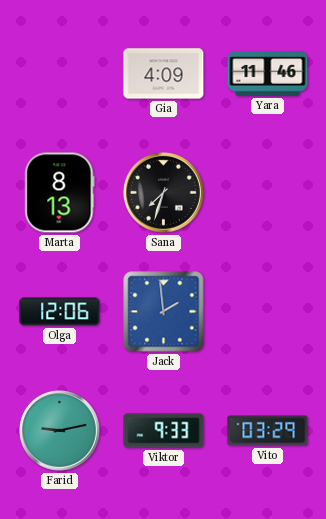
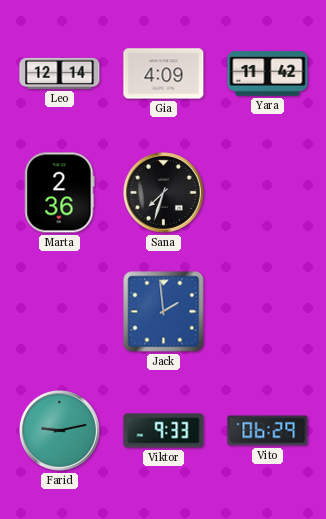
Leo: none -> 12:14
Yara: 11:46 -> 11:42
Marta: 8:13 -> 2:36
Olga: 12:06 -> none
Vito: 03:29 -> 06:29
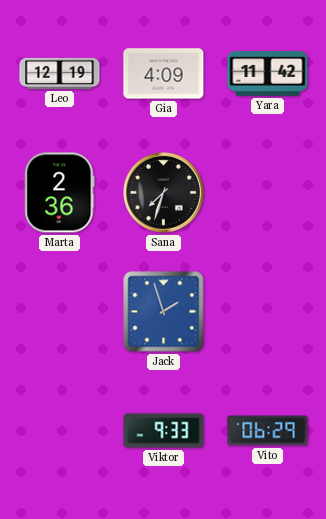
Leo: 12:14 -> 12:19
Jack: 1:59 -> 1:57
Farid: 9:13 -> none
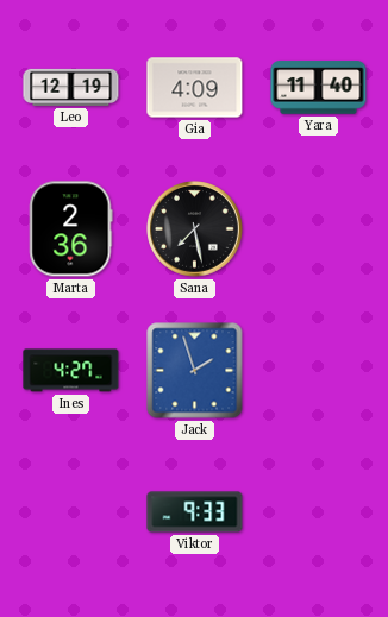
Yara: 11:42 -> 11:40
Sana: 7:33 -> 7:28
Ines: none -> 4:27
Vito: 06:29 -> none
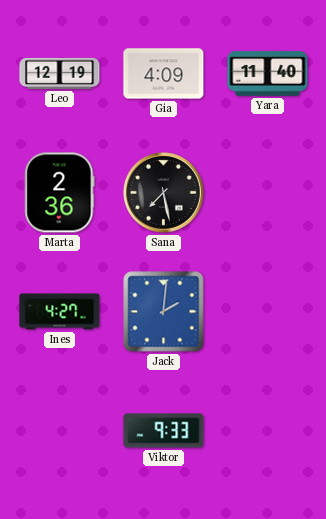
Jack: 1:57 -> 2:01
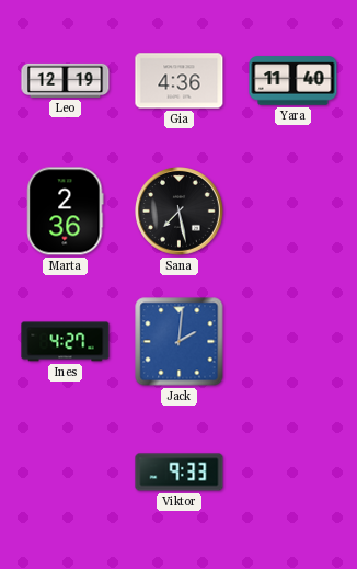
Gia: 4:09 -> 4:36
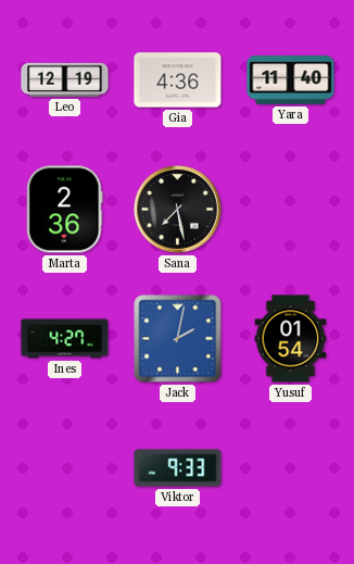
Jack: 2:01 -> 2:02
Yusuf: none -> 01:54
